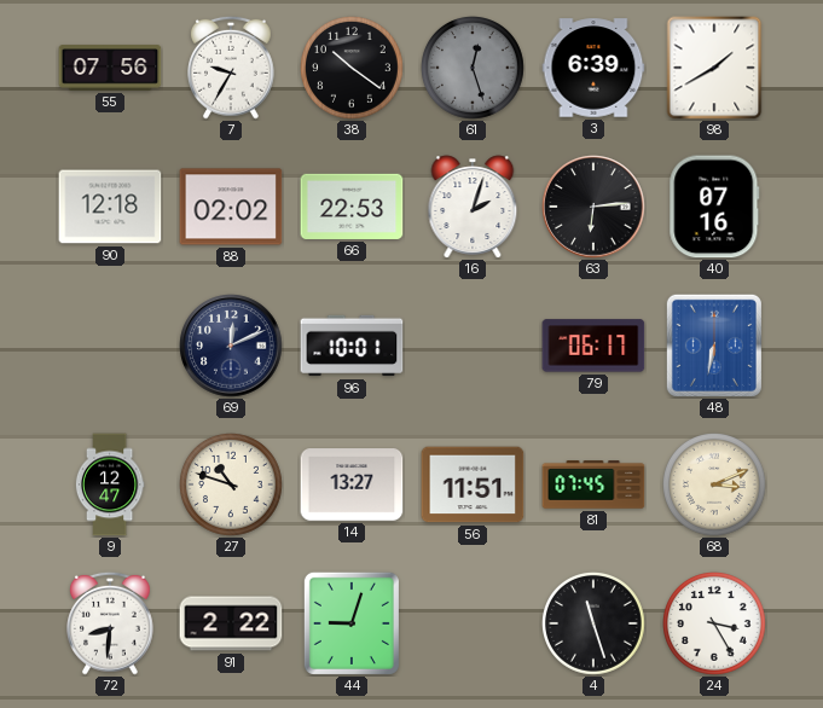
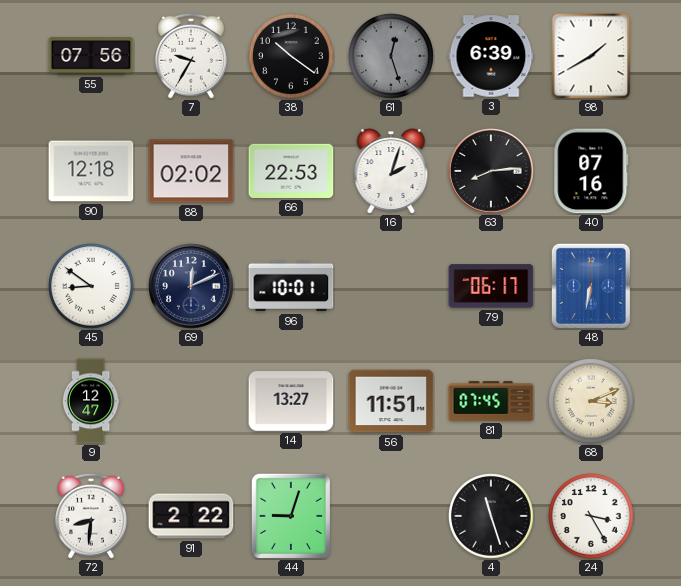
63: 6:14 -> 8:14
45: none -> 8:51
27: 10:48 -> none
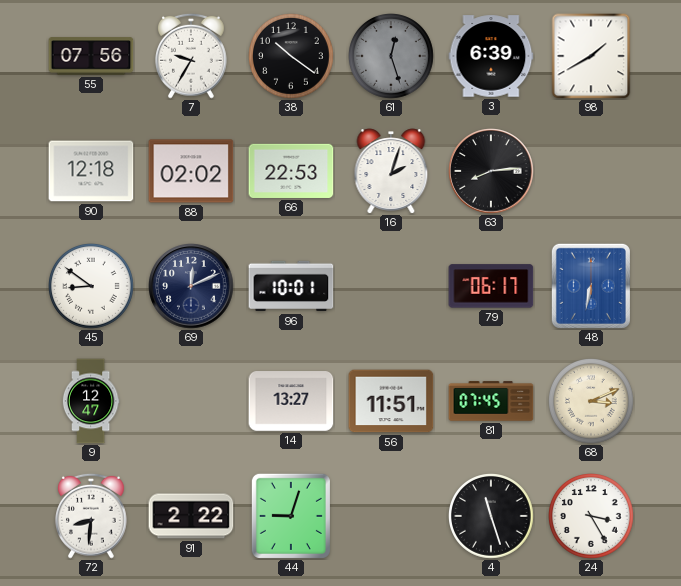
40: 07:16 -> none
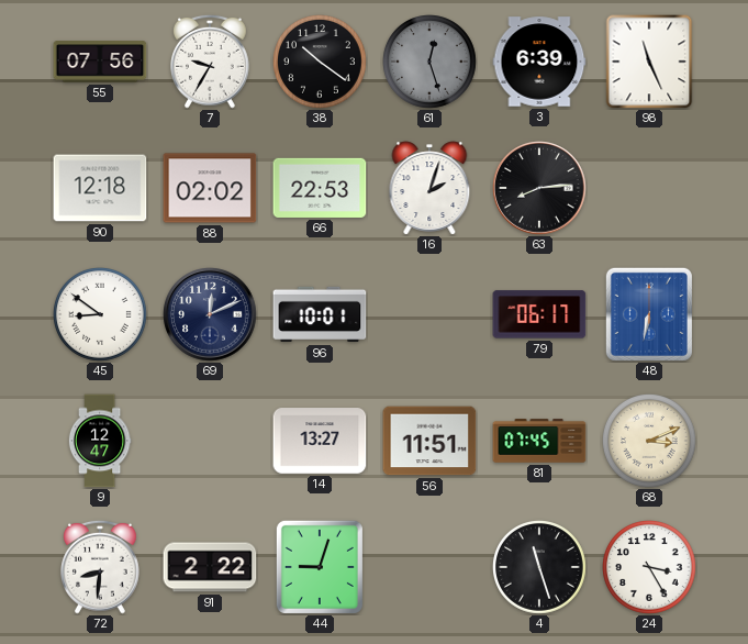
98: 1:40 -> 11:26
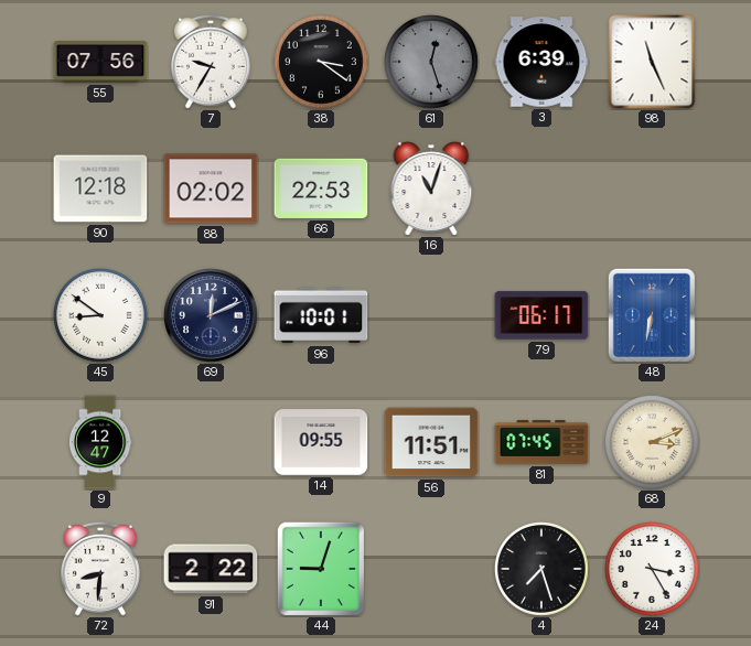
38: 10:21 -> 3:21
16: 2:03 -> 11:03
63: 8:14 -> none
14: 13:27 -> 09:55
4: 11:27 -> 7:27
